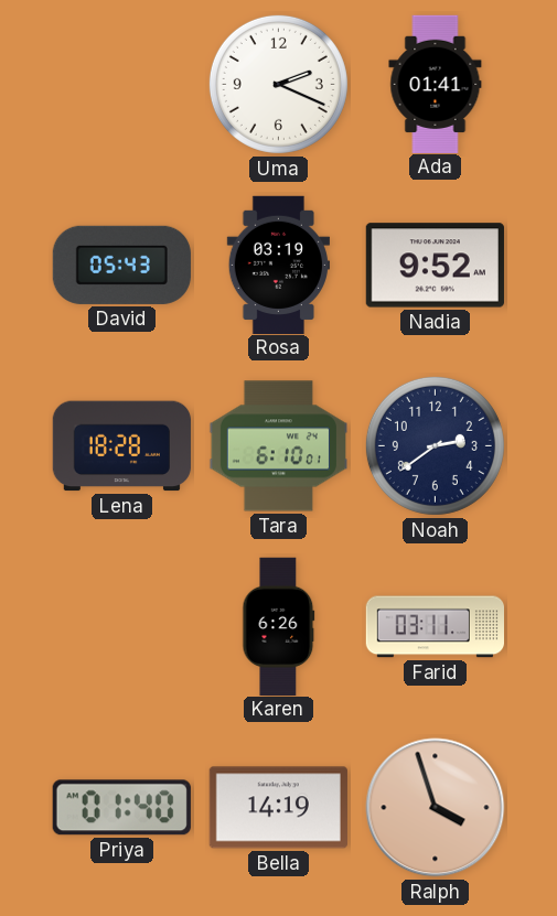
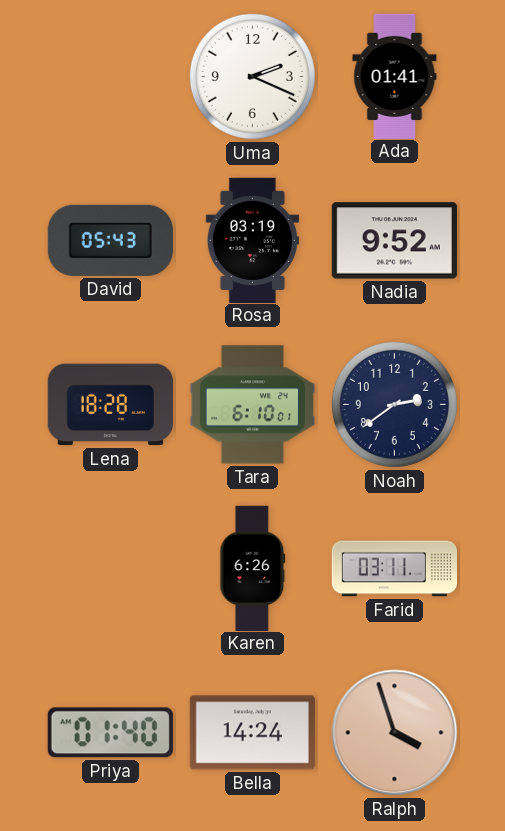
Bella: 14:19 -> 14:24
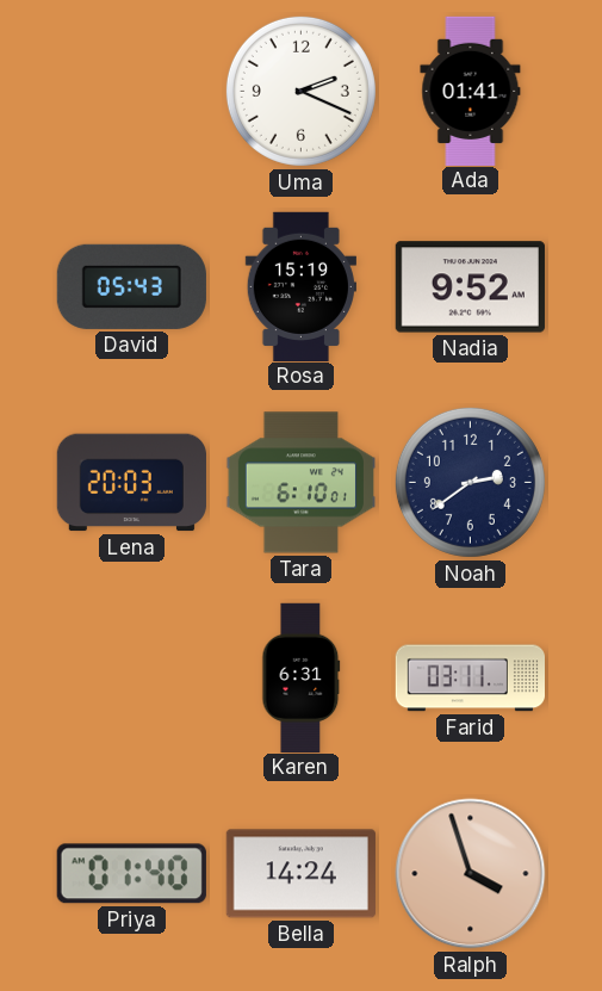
Rosa: 03:19 -> 15:19
Lena: 18:28 -> 20:03
Karen: 6:26 -> 6:31
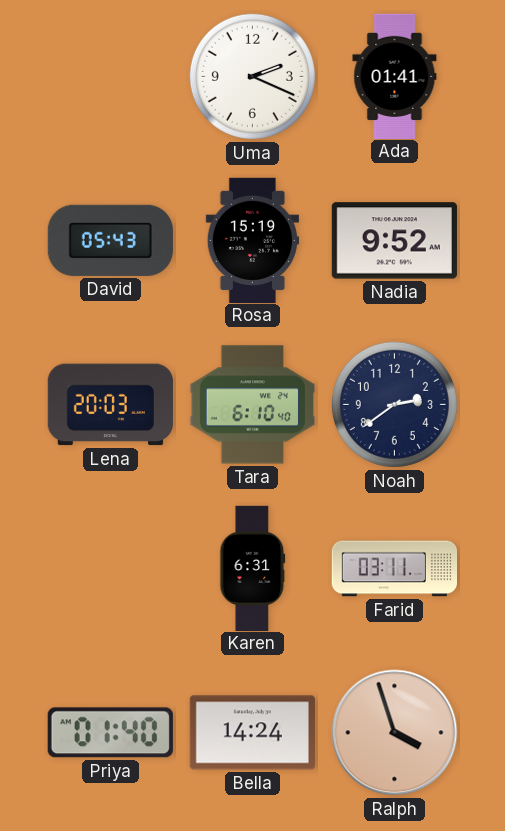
Tara: 6:10:01 -> 6:10:40
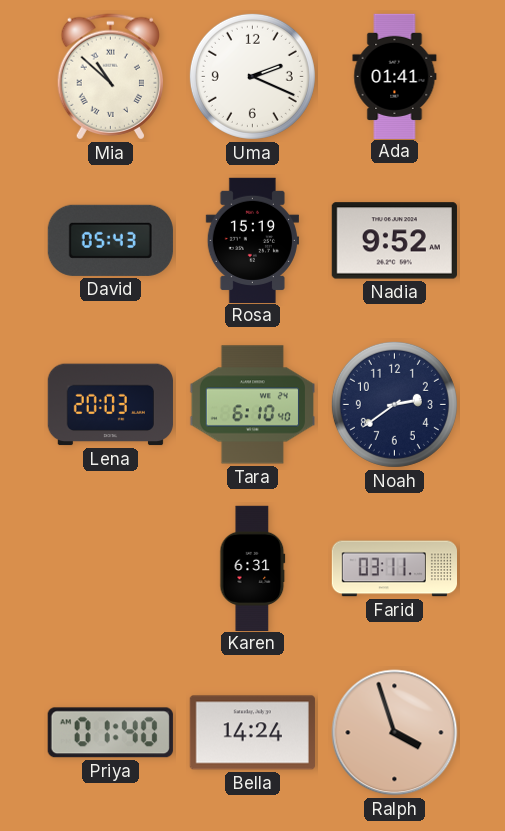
Mia: none -> 10:52
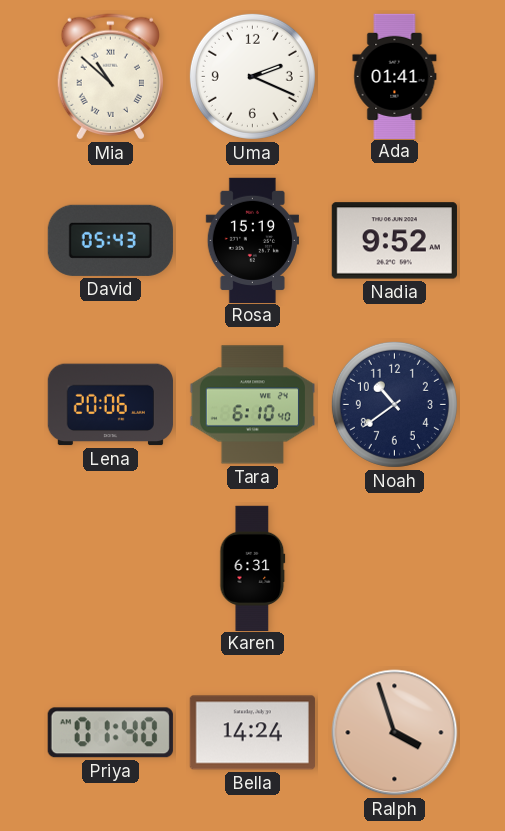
Lena: 20:03 -> 20:06
Noah: 2:39 -> 10:39
Farid: 03:11 -> none
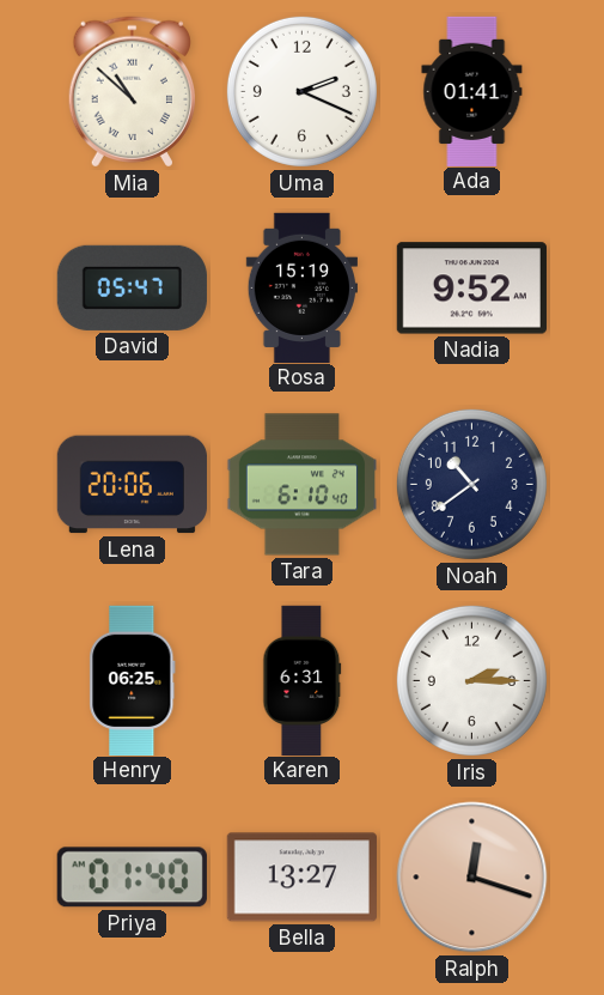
David: 05:43 -> 05:47
Henry: none -> 06:25
Iris: none -> 2:15
Bella: 14:24 -> 13:27
Ralph: 3:57 -> 12:18
